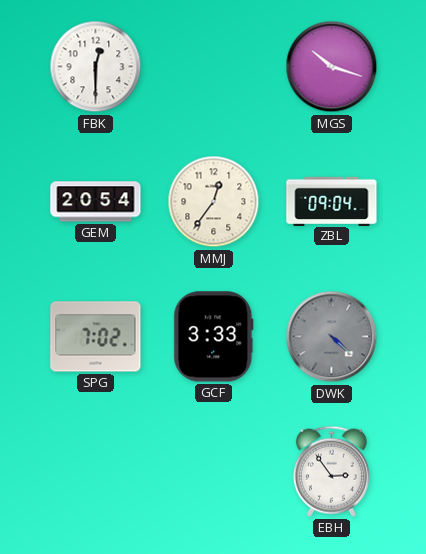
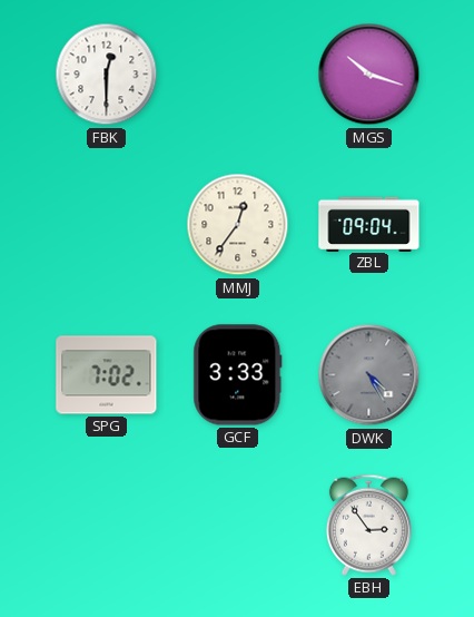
GEM: 20:54 -> none
DWK: 4:22 -> 4:25
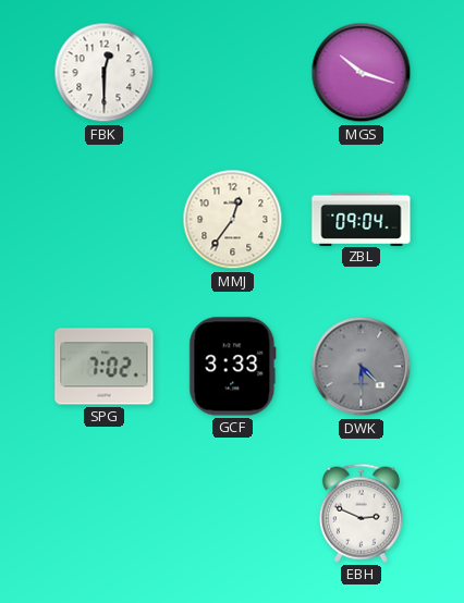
DWK: 4:25 -> 4:30
EBH: 2:54 -> 2:49
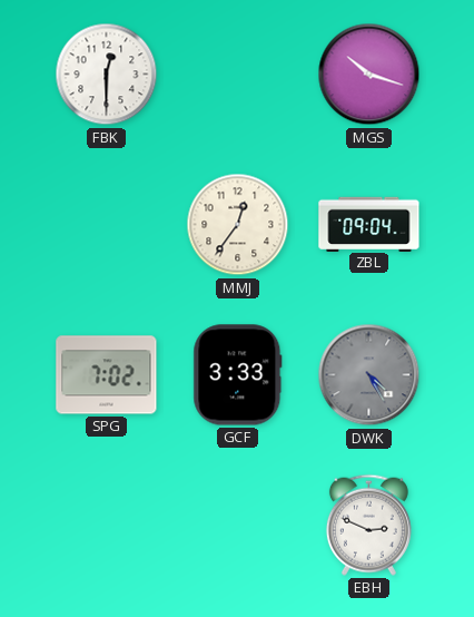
DWK: 4:30 -> 4:25
